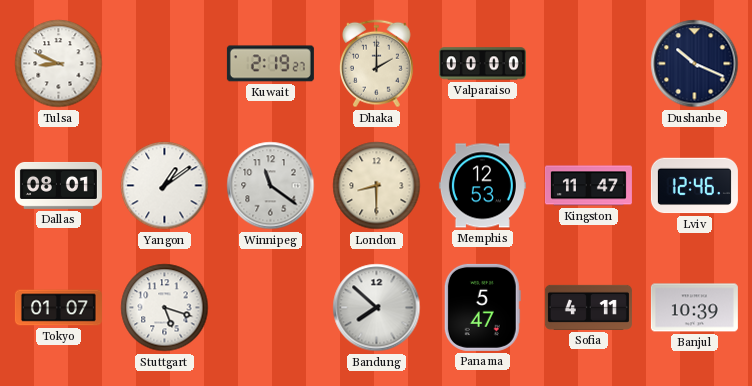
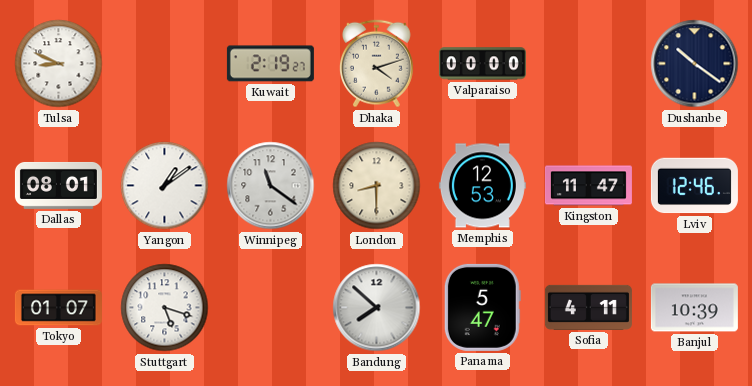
Dhaka: 2:00 -> 4:12
Dushanbe: 10:19 -> 10:21
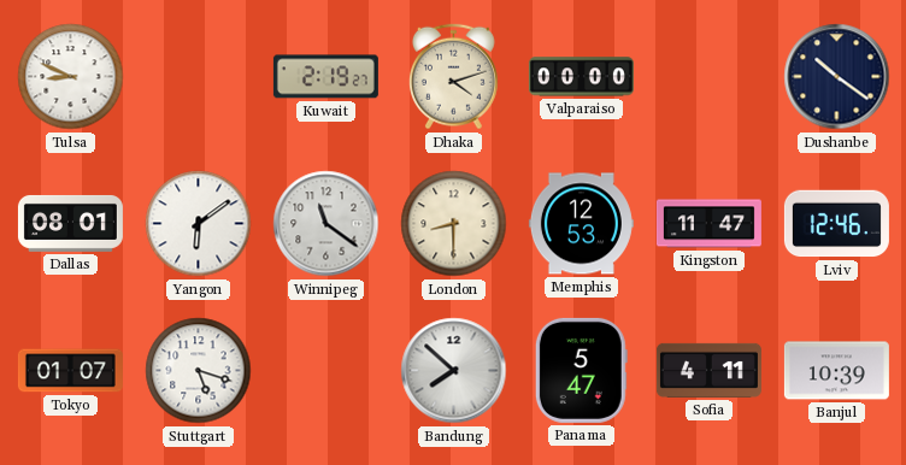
Yangon: 1:09 -> 6:09
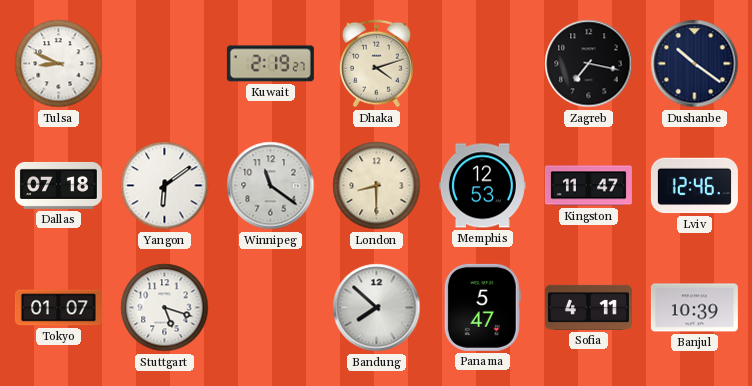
Valparaiso: 00:00 -> none
Zagreb: none -> 7:17
Dallas: 08:01 -> 07:18
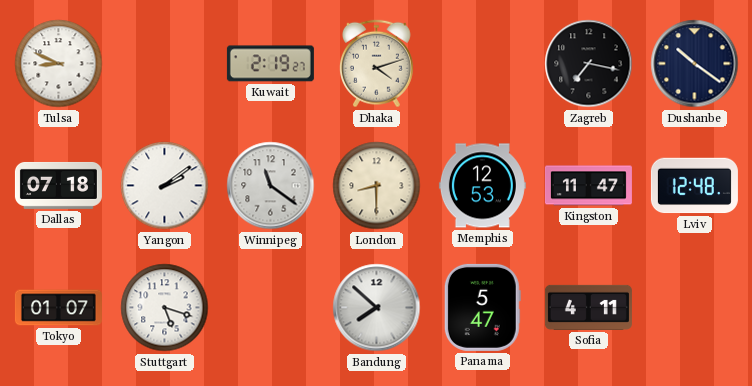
Yangon: 6:09 -> 2:09
Lviv: 12:46 -> 12:48
Banjul: 10:39 -> none
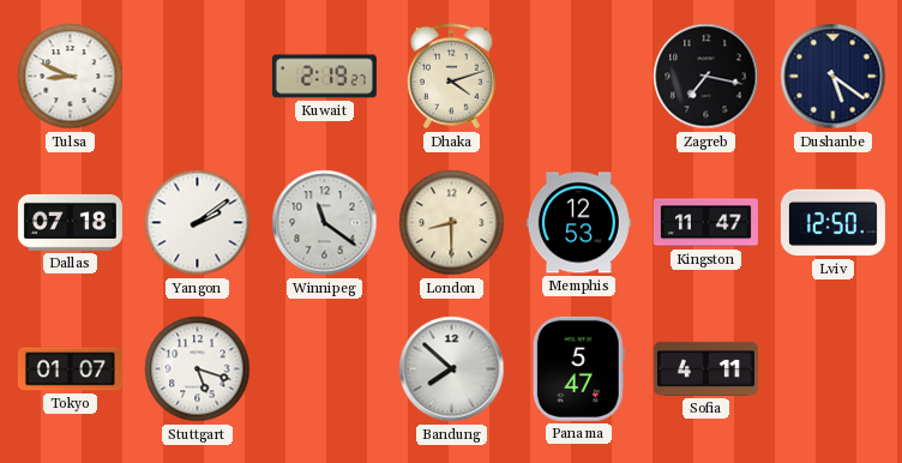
Dushanbe: 10:21 -> 5:21
Lviv: 12:48 -> 12:50
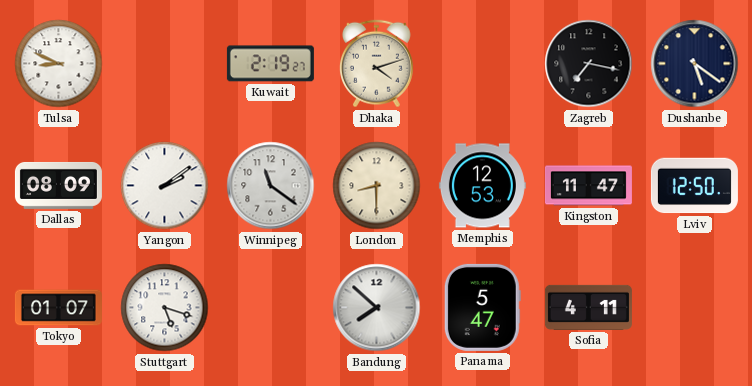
Dallas: 07:18 -> 08:09
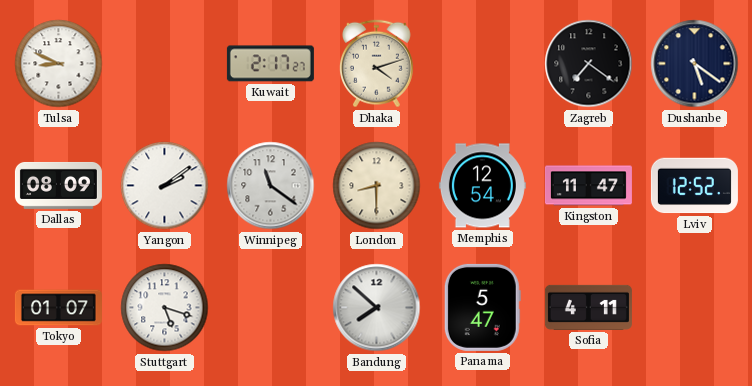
Kuwait: 2:19 -> 2:17
Zagreb: 7:17 -> 7:21
Memphis: 12:53 -> 12:54
Lviv: 12:50 -> 12:52
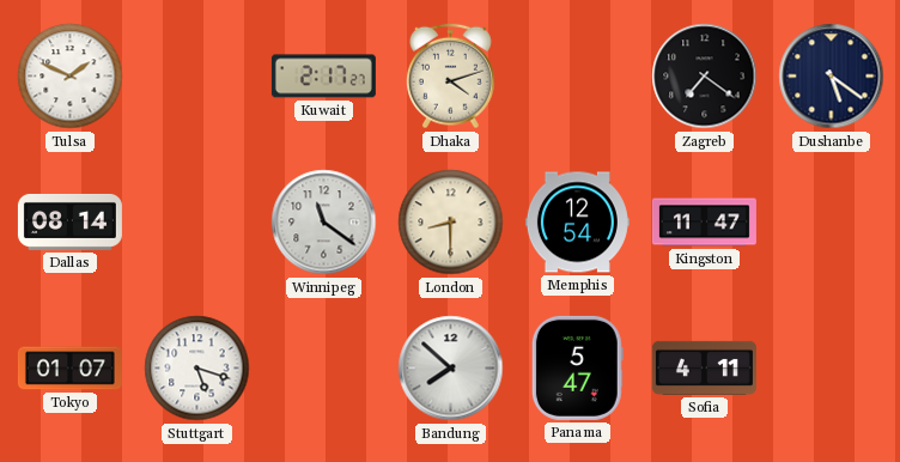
Tulsa: 8:49 -> 1:49
Dallas: 08:09 -> 08:14
Yangon: 2:09 -> none
Lviv: 12:52 -> none
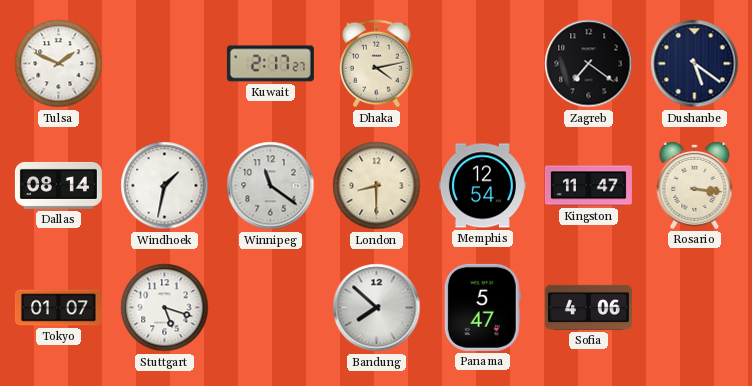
Dhaka: 4:12 -> 4:13
Windhoek: none -> 1:32
Rosario: none -> 3:16
Sofia: 4:11 -> 4:06
